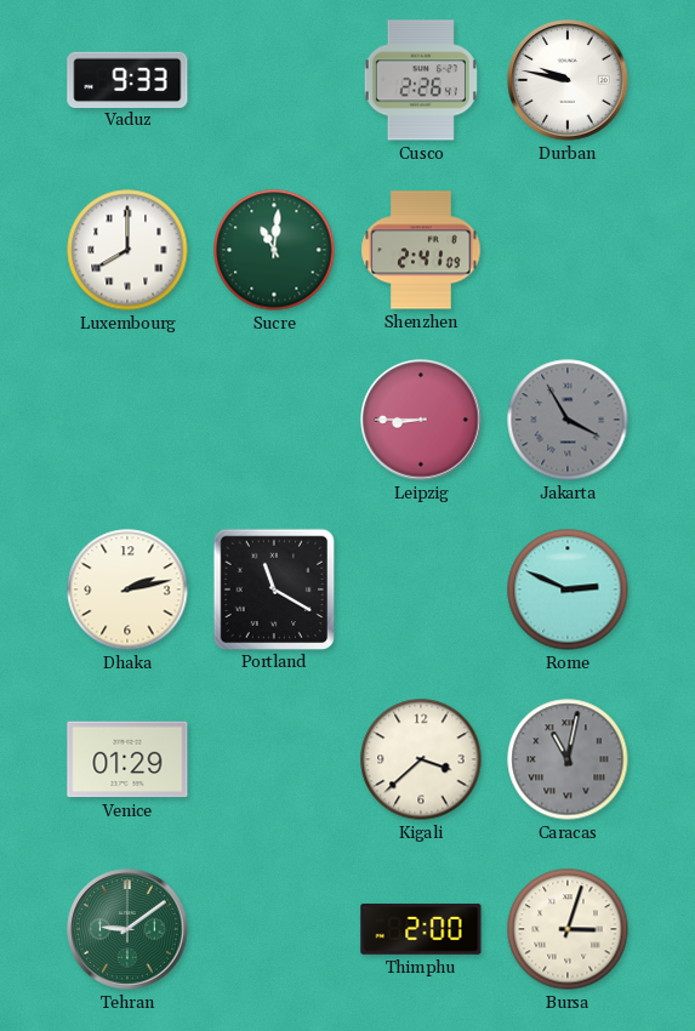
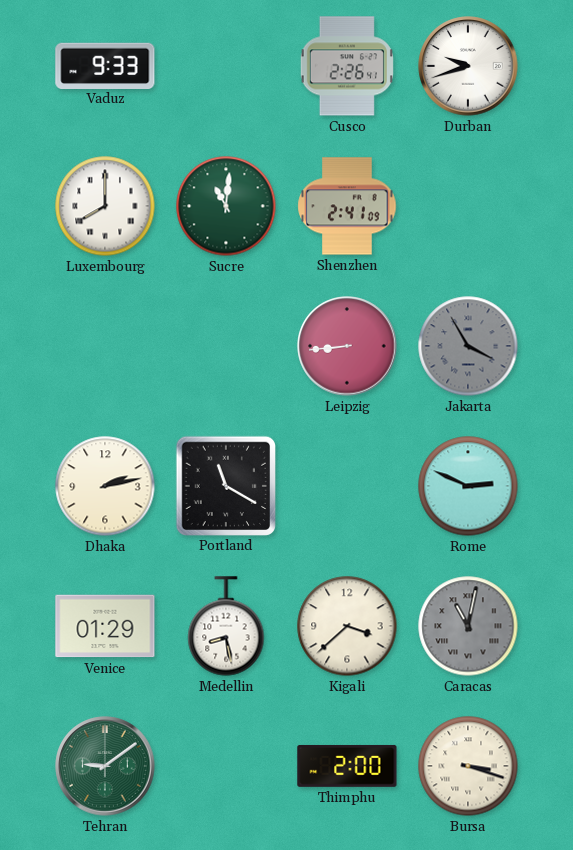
Durban: 9:47 -> 9:42
Leipzig: 8:45 -> 8:44
Medellin: none -> 8:28
Bursa: 3:03 -> 3:18
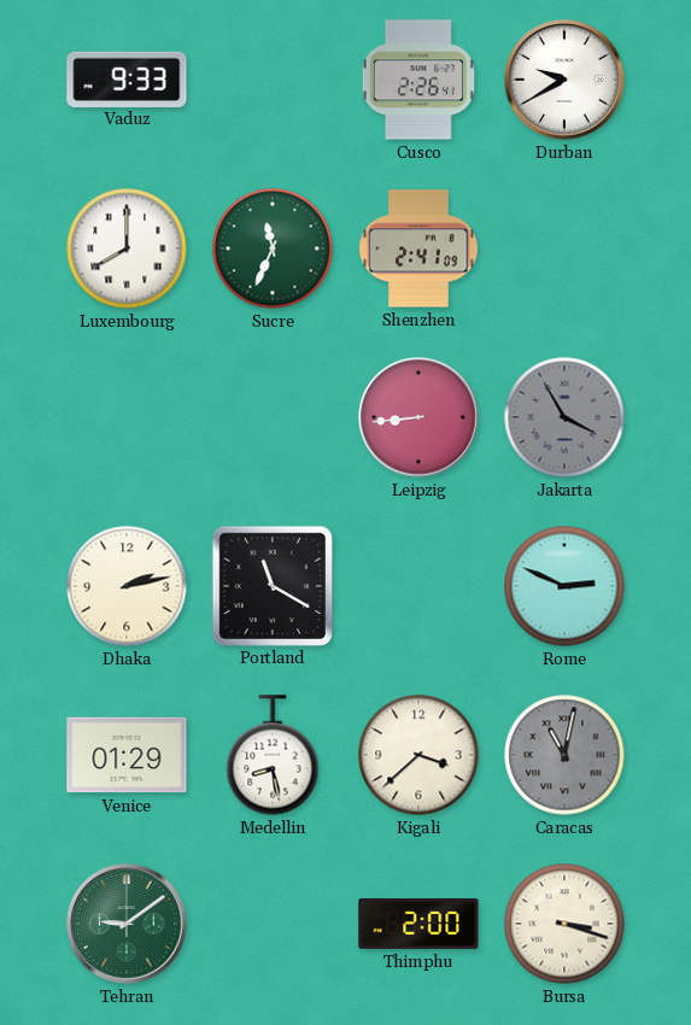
Durban: 9:42 -> 9:40
Sucre: 11:01 -> 11:34
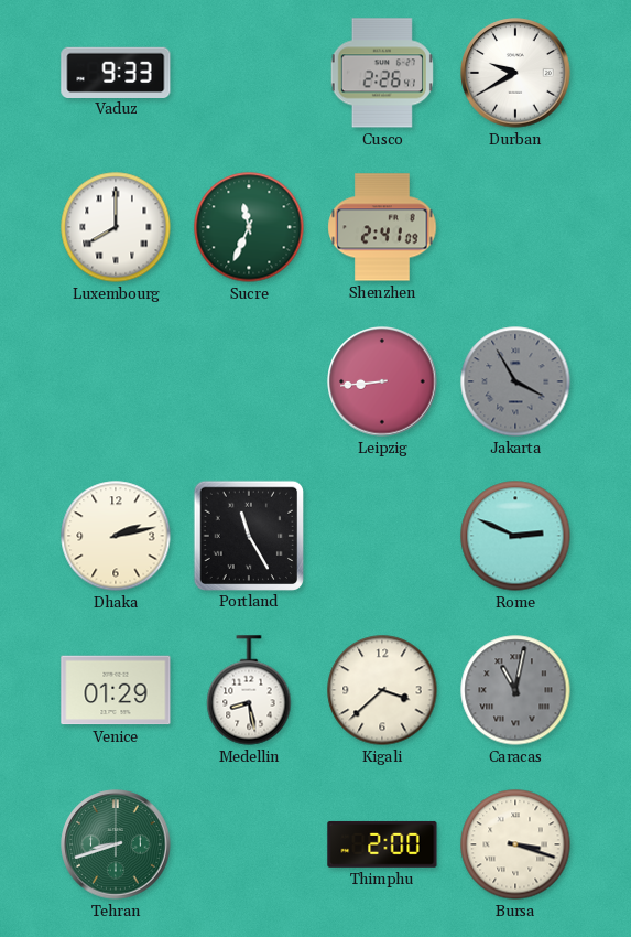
Portland: 11:20 -> 11:25
Tehran: 9:09 -> 8:42
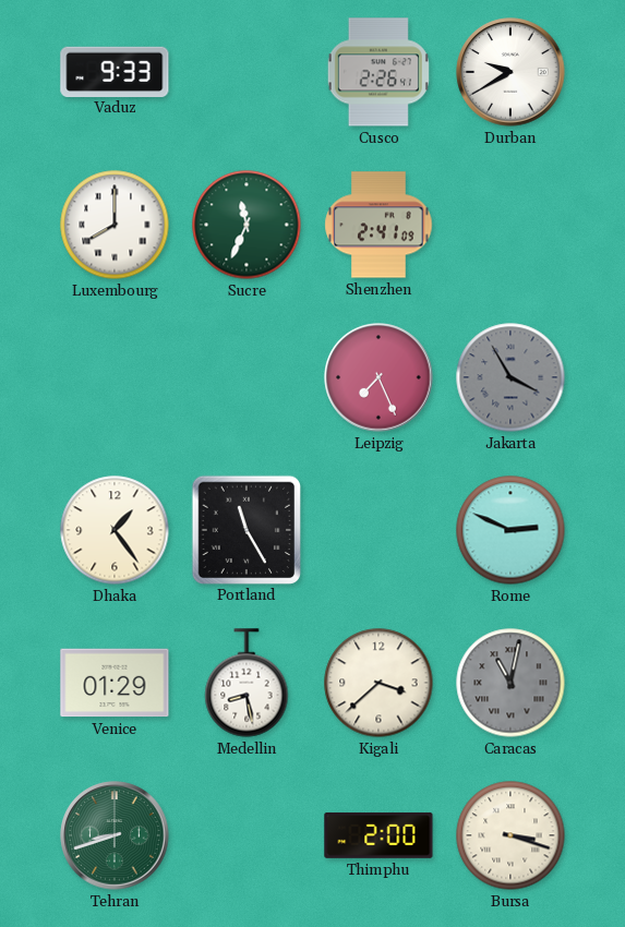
Leipzig: 8:44 -> 7:26
Dhaka: 2:13 -> 1:24
